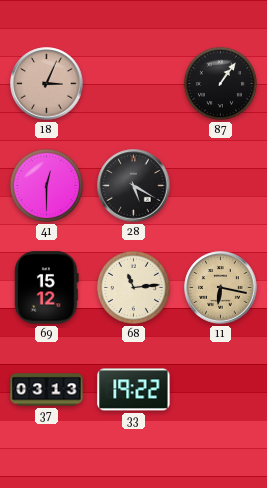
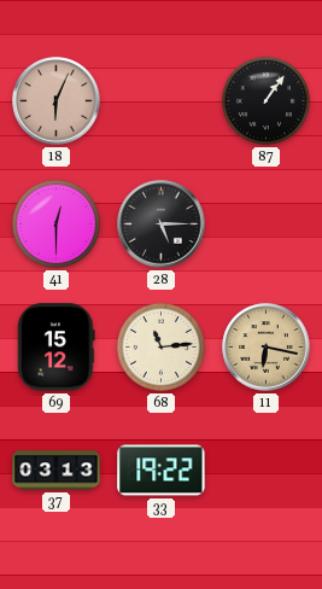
18: 3:04 -> 6:04
28: 5:20 -> 5:15
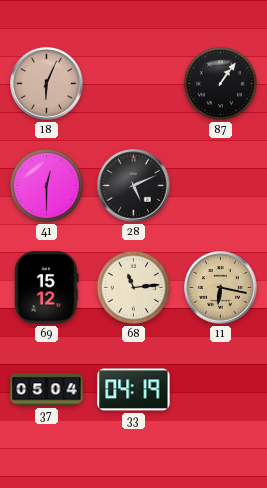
28: 5:15 -> 5:11
37: 03:13 -> 05:04
33: 19:22 -> 04:19
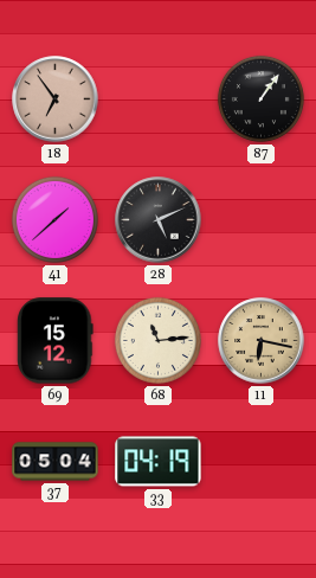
18: 6:04 -> 6:54
41: 12:30 -> 1:38
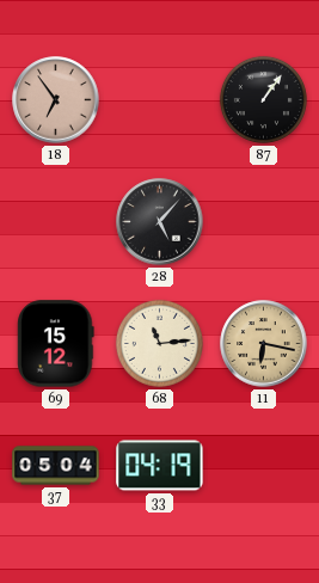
41: 1:38 -> none
28: 5:11 -> 5:07
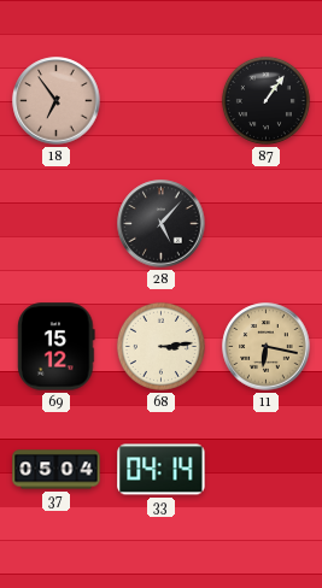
68: 11:14 -> 3:14
33: 04:19 -> 04:14
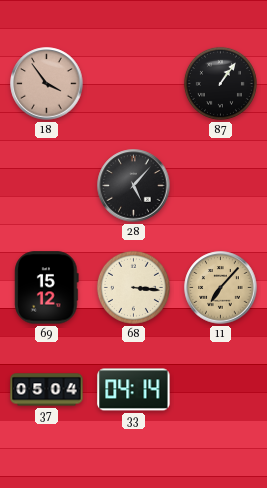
18: 6:54 -> 3:54
68: 3:14 -> 3:16
11: 6:17 -> 7:07
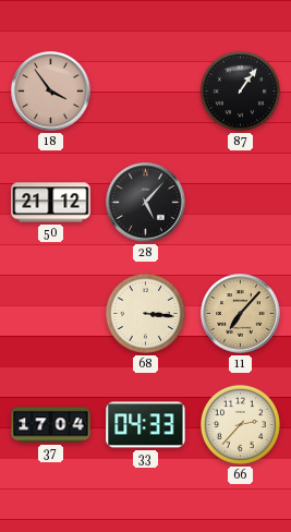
50: none -> 21:12
69: 15:12 -> none
37: 05:04 -> 17:04
33: 04:14 -> 04:33
66: none -> 2:37
